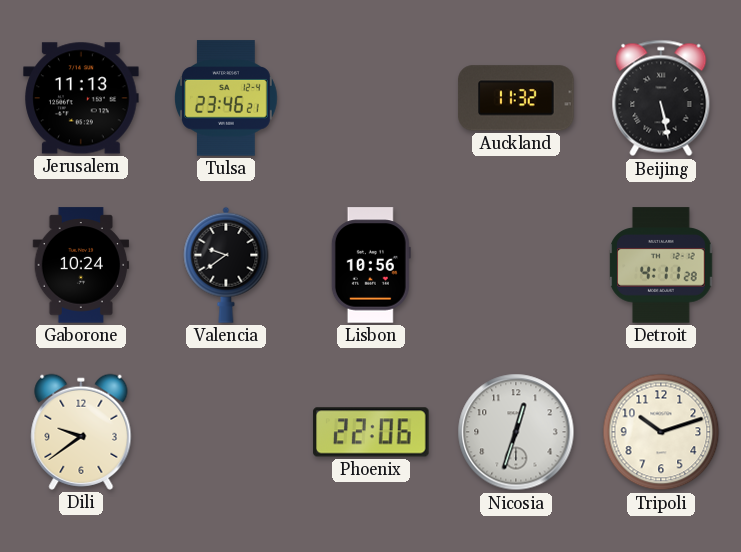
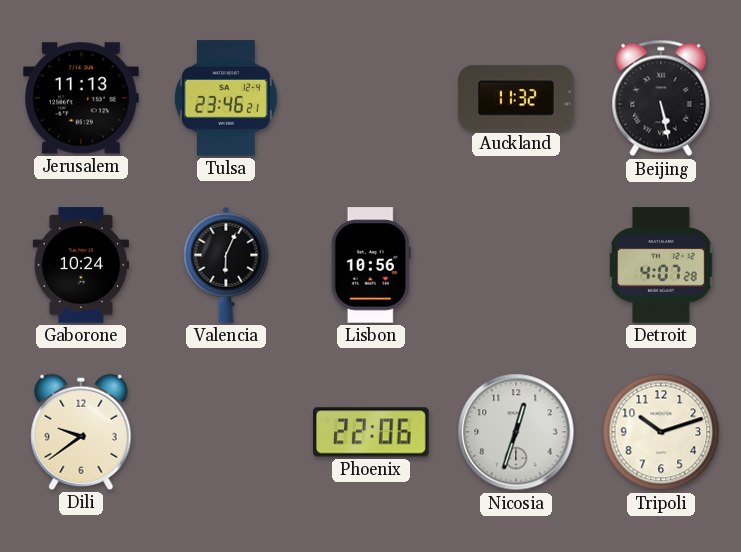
Valencia: 9:39 -> 6:04
Detroit: 4:11 -> 4:07
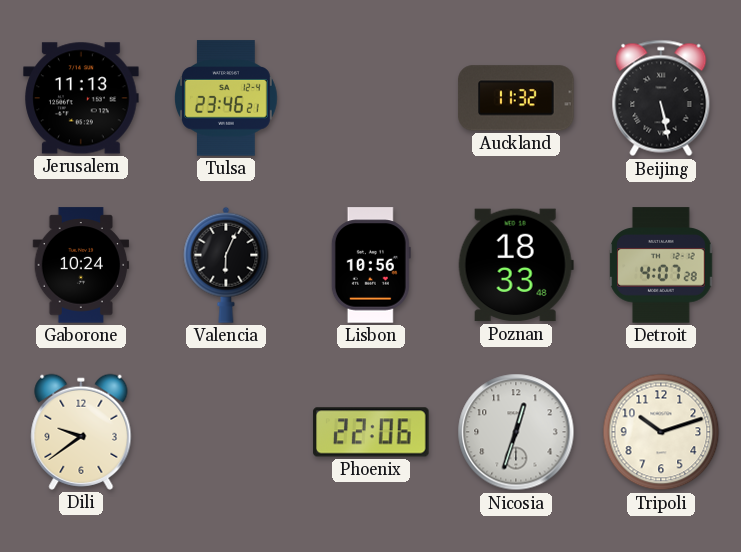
Poznan: none -> 18:33
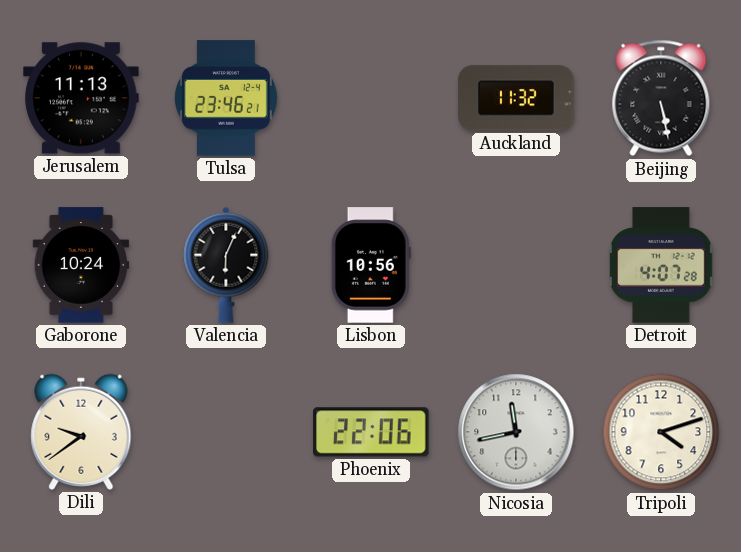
Poznan: 18:33 -> none
Nicosia: 12:33 -> 11:43
Tripoli: 10:12 -> 4:12
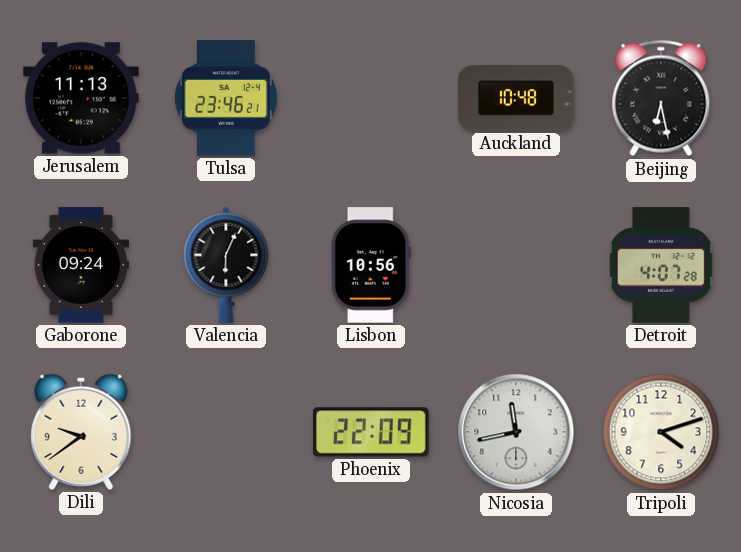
Auckland: 11:32 -> 10:48
Beijing: 5:28 -> 6:28
Gaborone: 10:24 -> 09:24
Phoenix: 22:06 -> 22:09
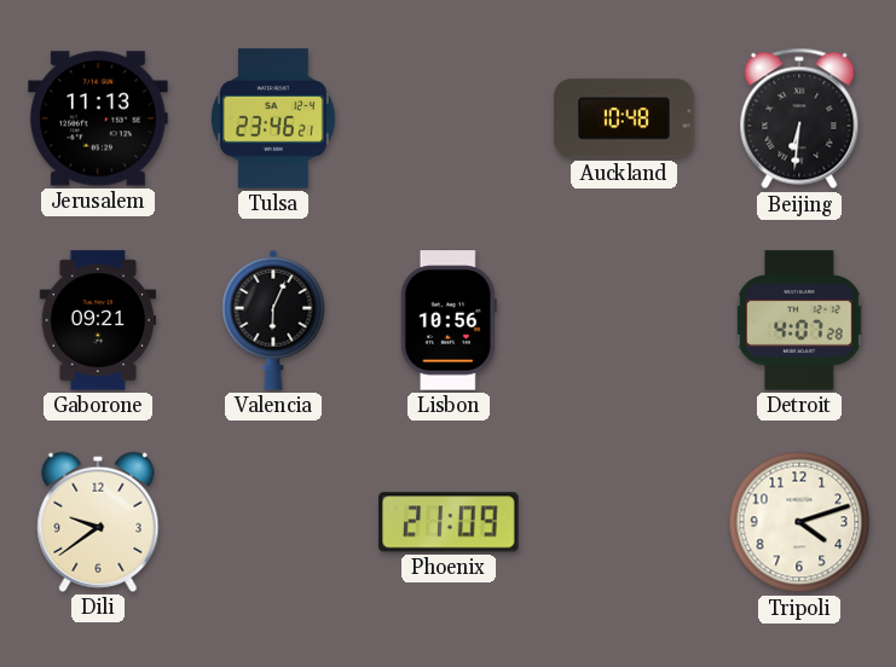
Beijing: 6:28 -> 6:31
Gaborone: 09:24 -> 09:21
Phoenix: 22:09 -> 21:09
Nicosia: 11:43 -> none
